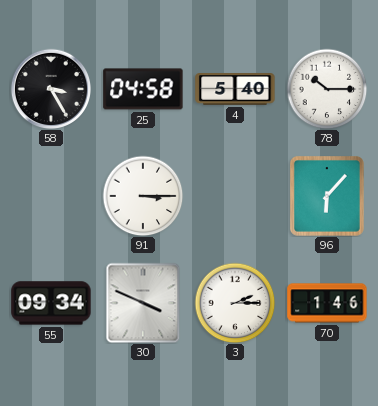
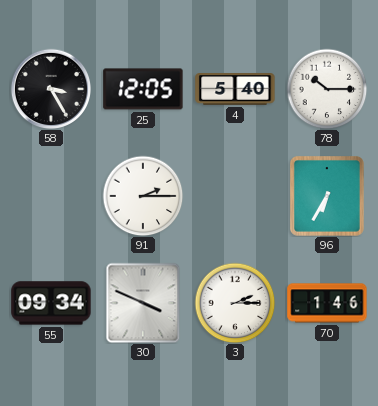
25: 04:58 -> 12:05
91: 3:15 -> 2:15
96: 6:07 -> 6:35
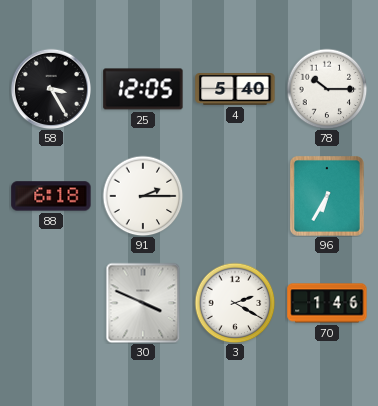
88: none -> 6:18
55: 09:34 -> none
3: 2:15 -> 2:20
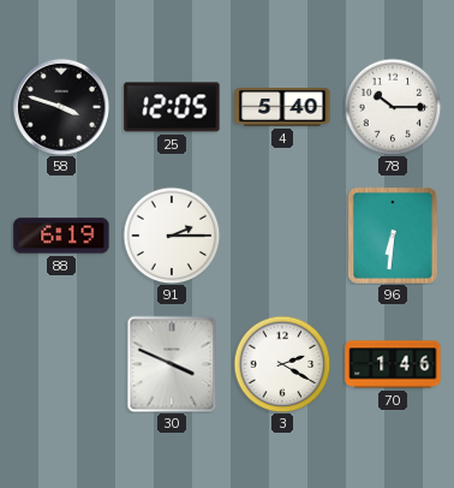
58: 3:25 -> 3:48
88: 6:18 -> 6:19
96: 6:35 -> 6:31
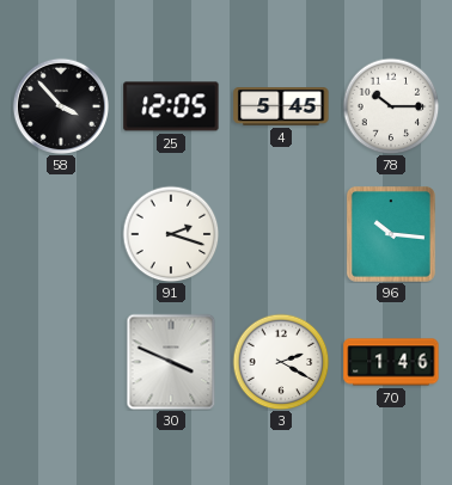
58: 3:48 -> 3:53
4: 5:40 -> 5:45
88: 6:19 -> none
91: 2:15 -> 2:18
96: 6:31 -> 10:16
